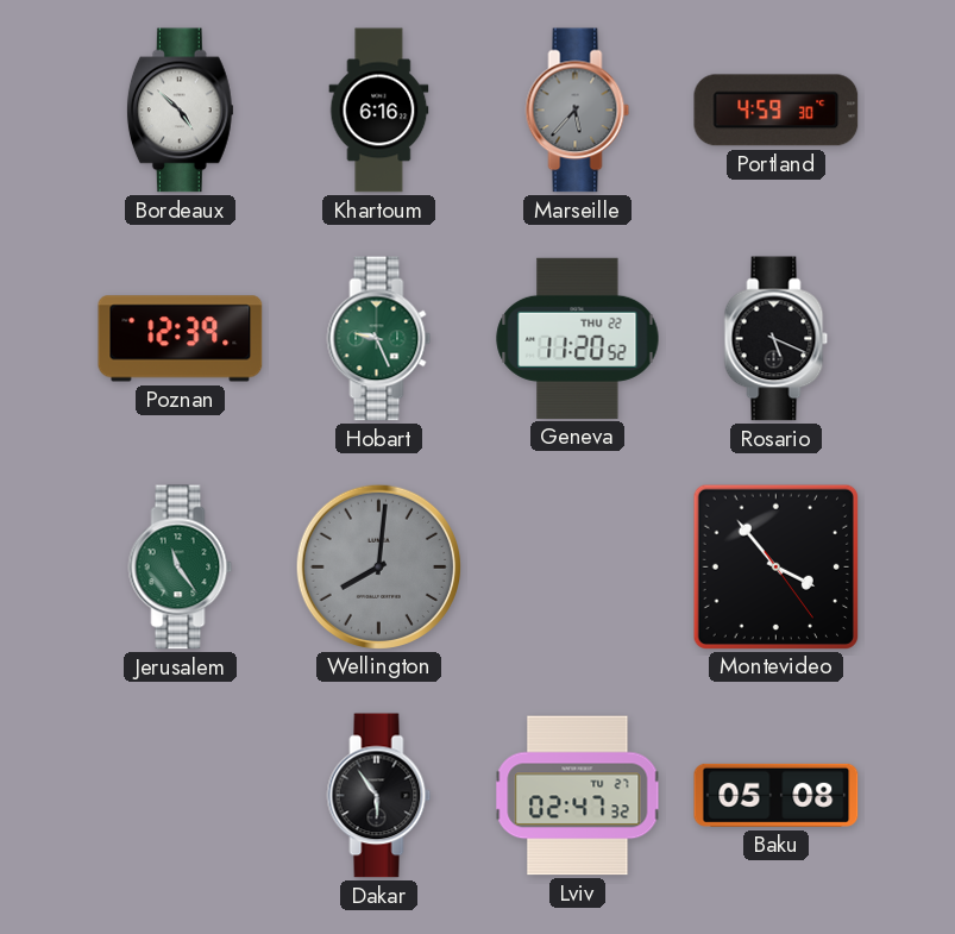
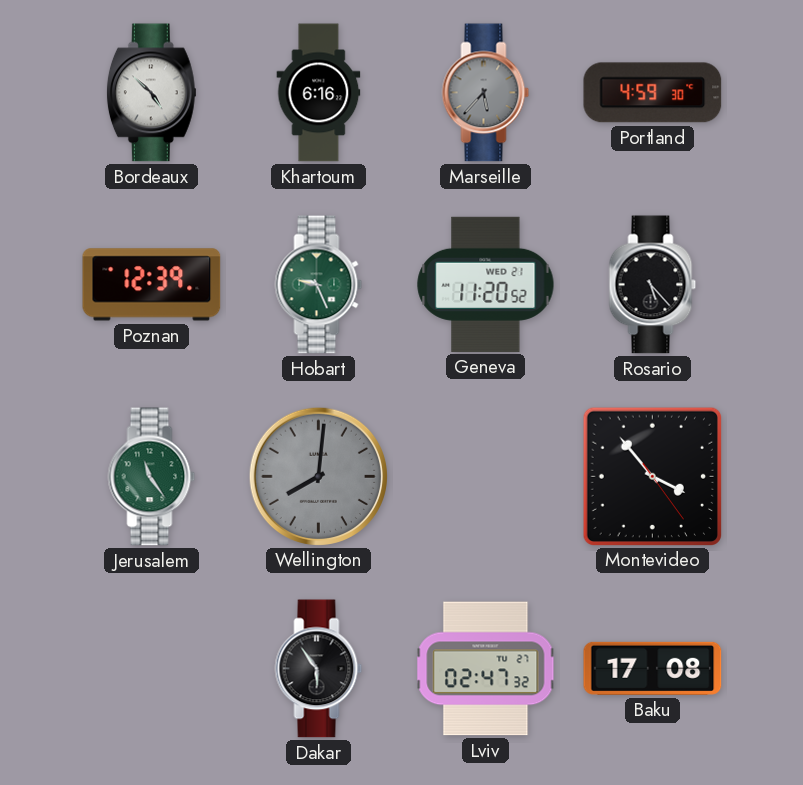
Geneva date: THU 22 -> WED 21
Rosario: 5:19 -> 5:23
Baku: 05:08 -> 17:08
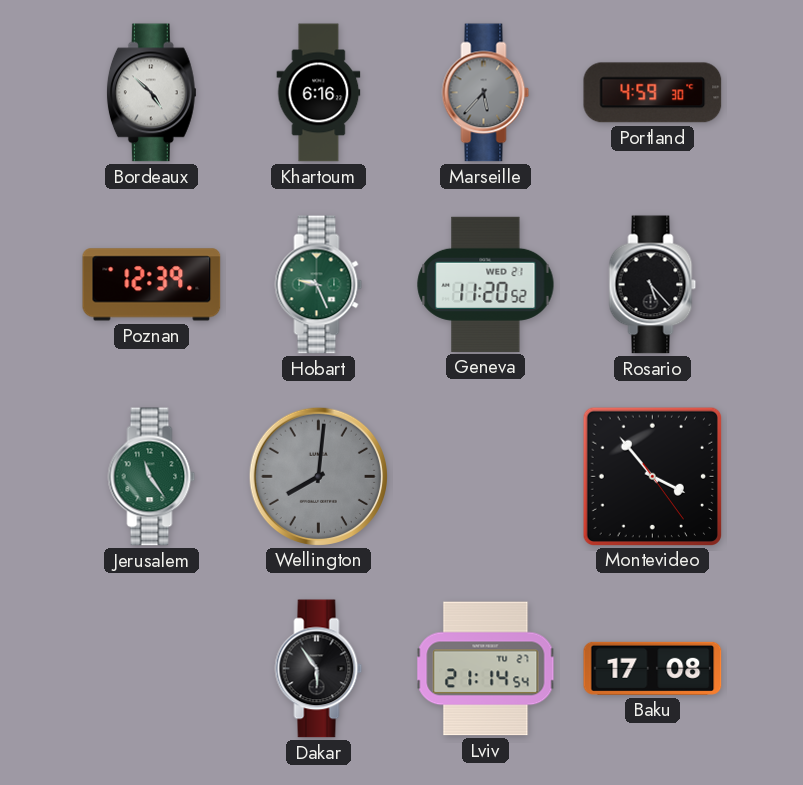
Lviv: 02:47 -> 21:14
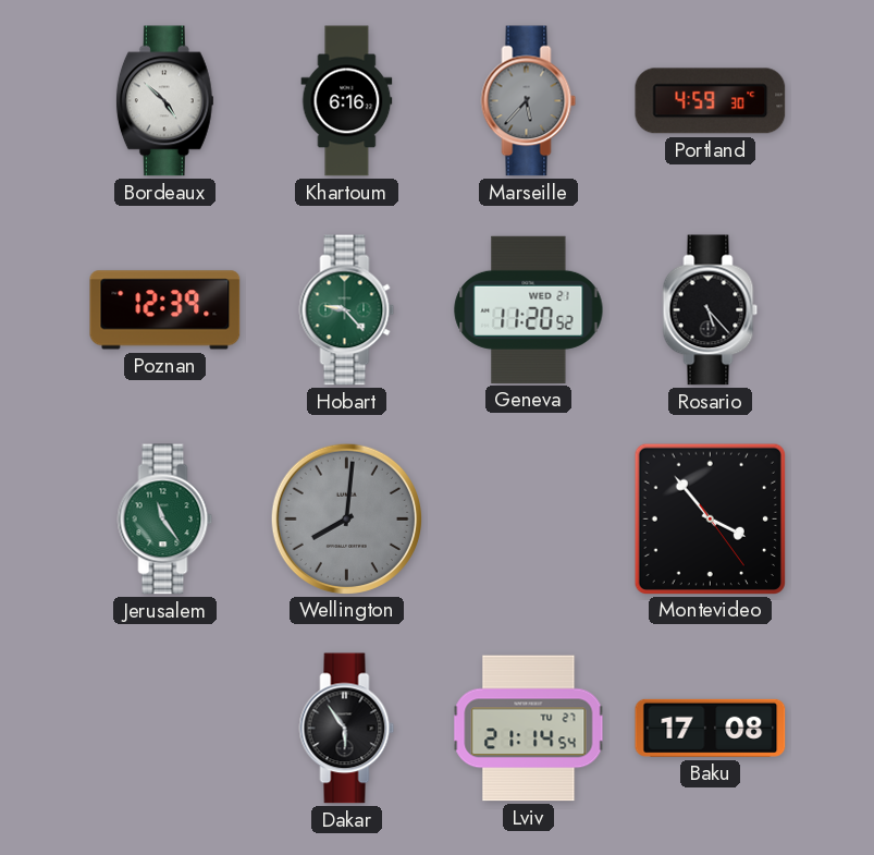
Hobart: 9:26 -> 9:23
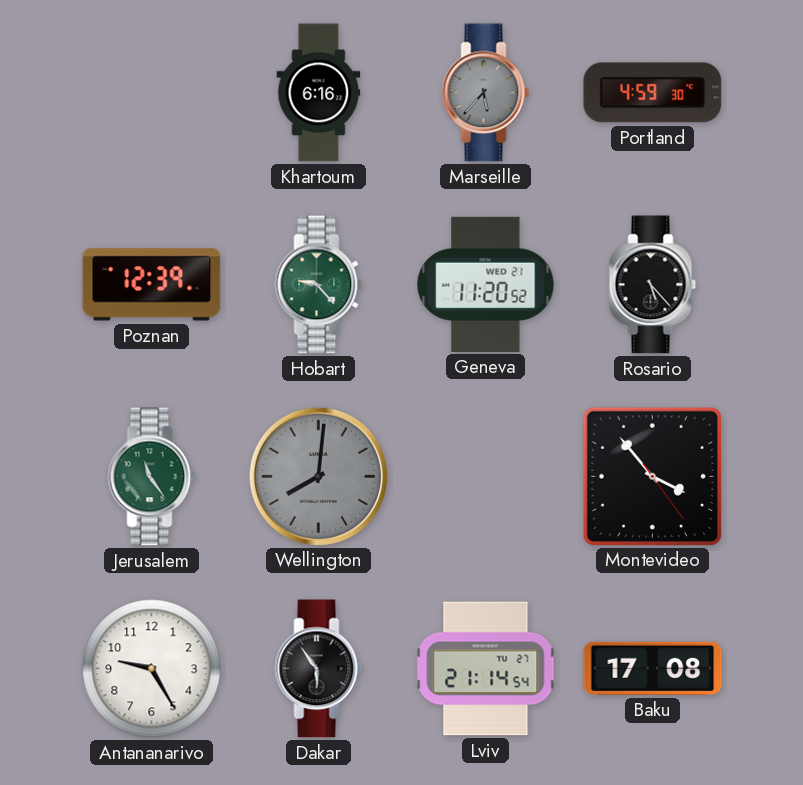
Bordeaux: 4:52 -> none
Antananarivo: none -> 9:25
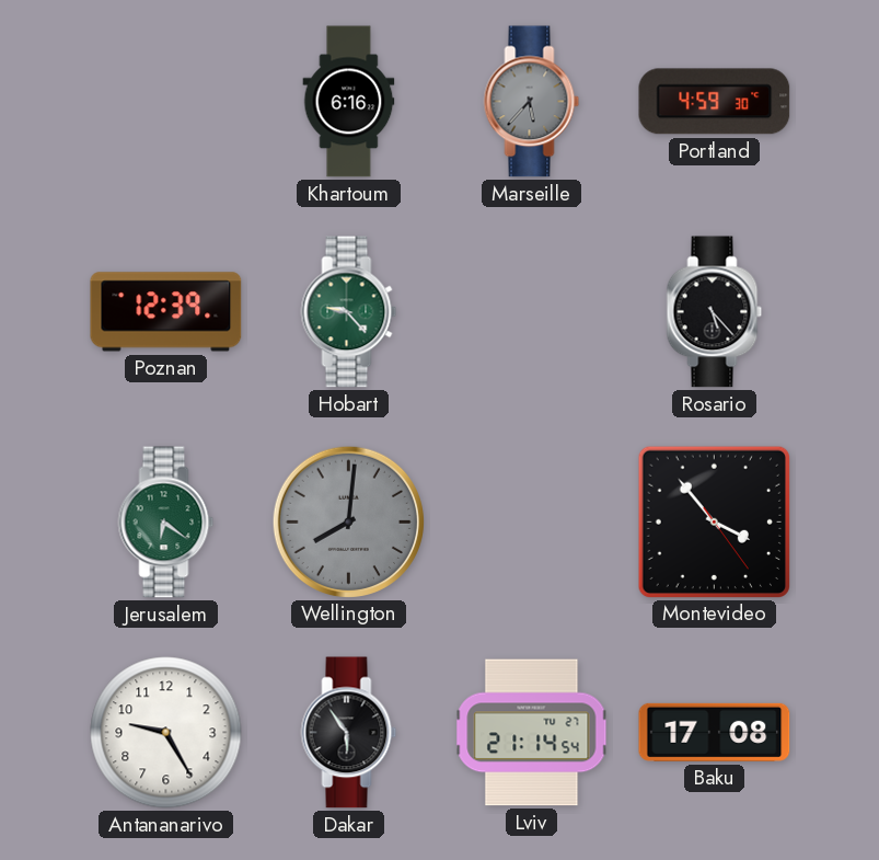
Geneva: 11:20 -> none
Jerusalem: 11:24 -> 6:21
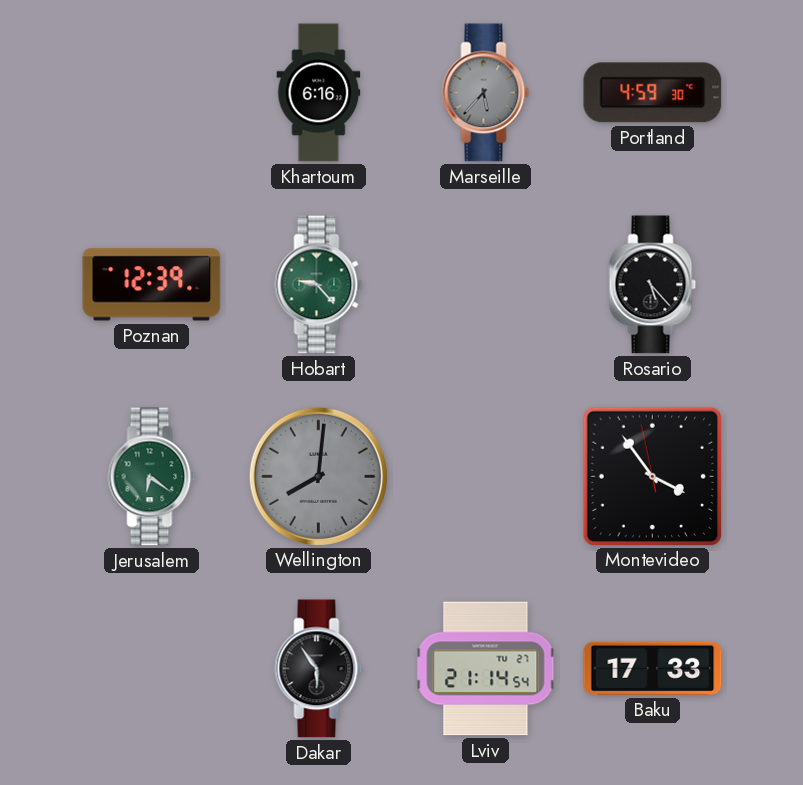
Montevideo: 3:53:24 -> 3:53:58
Antananarivo: 9:25 -> none
Baku: 17:08 -> 17:33
